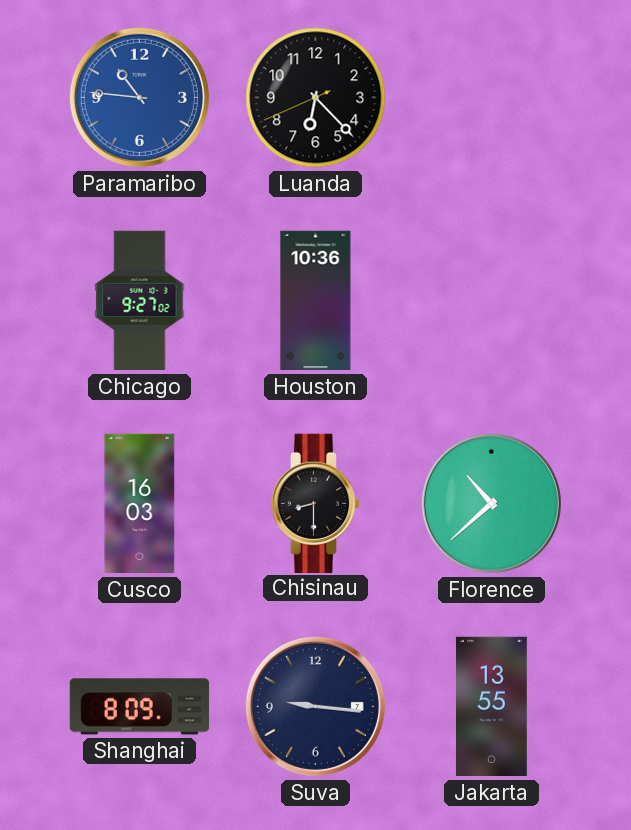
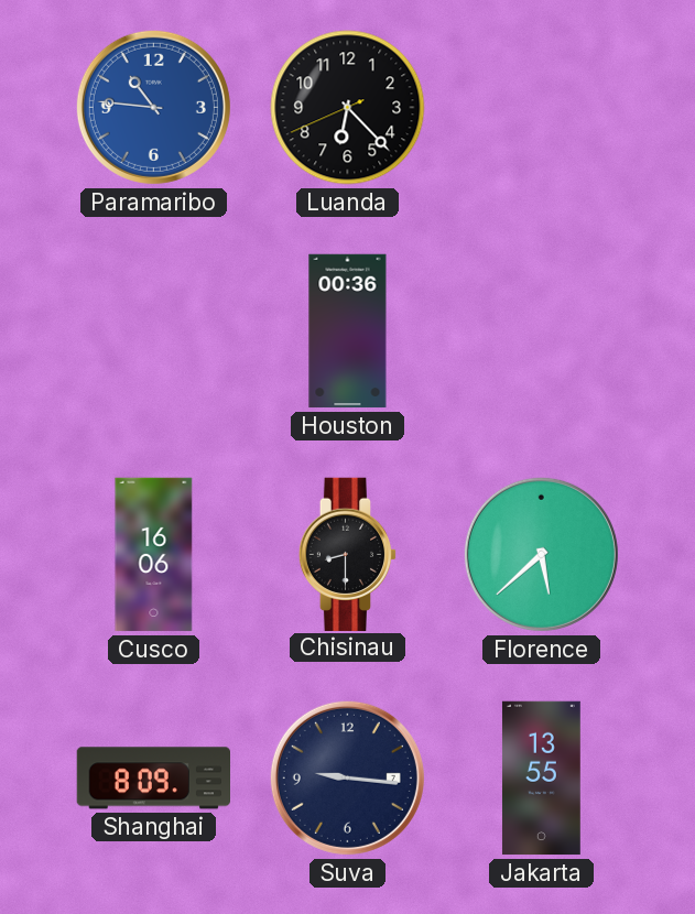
Chicago: 9:27 -> none
Houston: 10:36 -> 00:36
Cusco: 16:03 -> 16:06
Florence: 10:38 -> 5:38
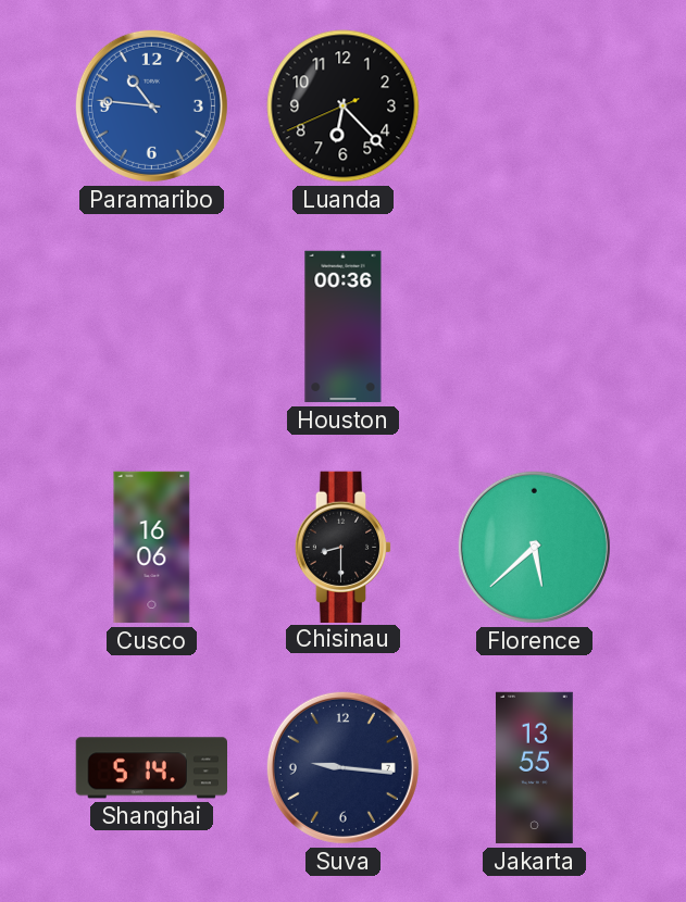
Shanghai: 8:09 -> 5:14
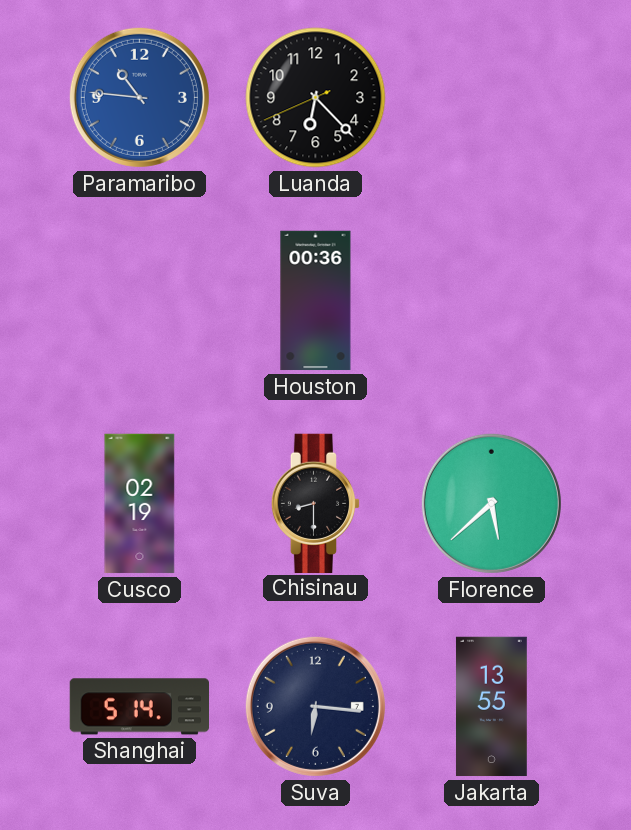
Cusco: 16:06 -> 02:19
Suva: 9:16 -> 6:16
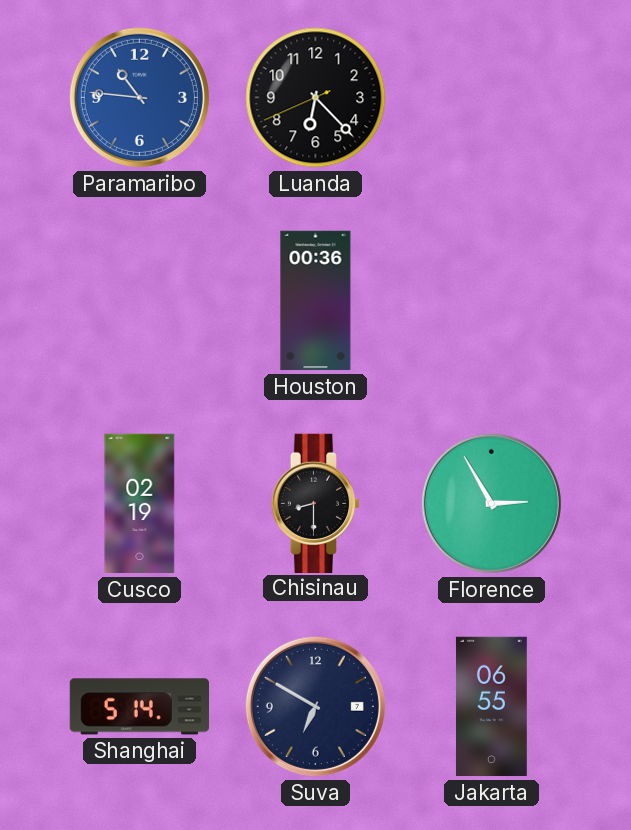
Florence: 5:38 -> 2:55
Suva: 6:16 -> 6:50
Jakarta: 13:55 -> 06:55
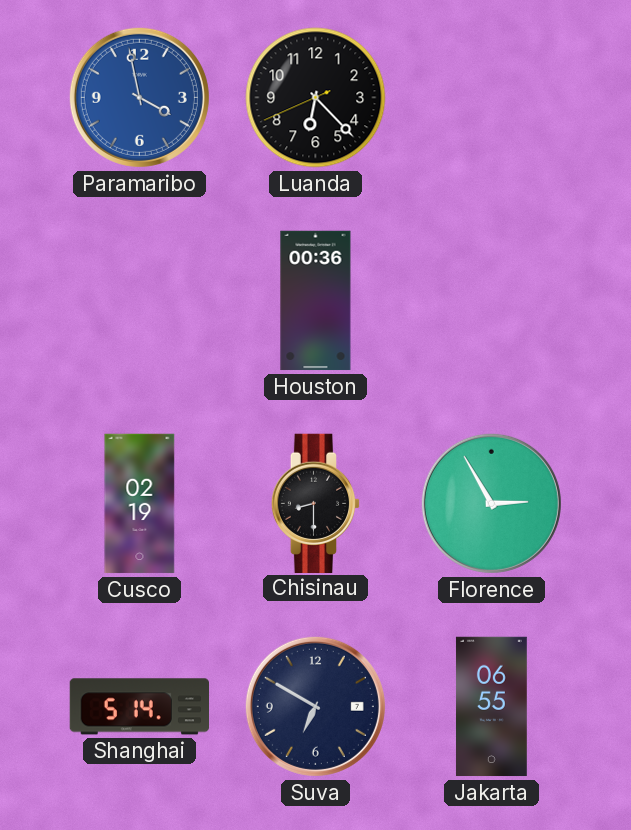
Paramaribo: 10:46 -> 3:58
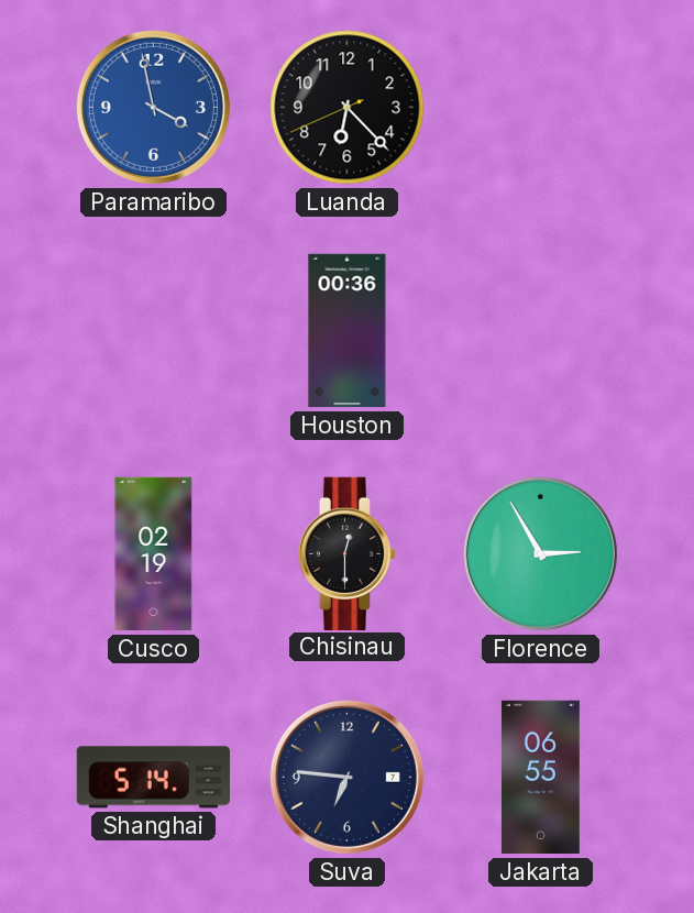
Chisinau: 8:30 -> 12:30
Suva: 6:50 -> 6:46
